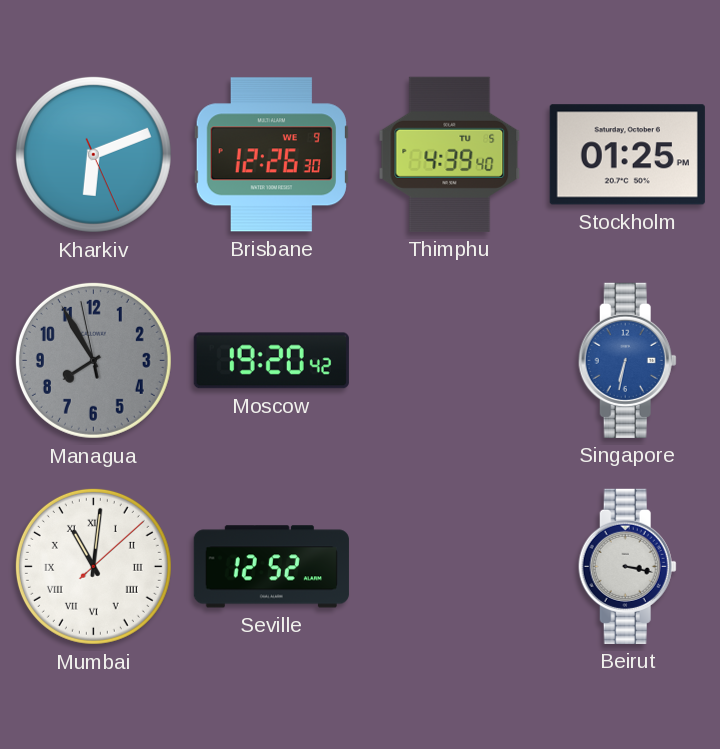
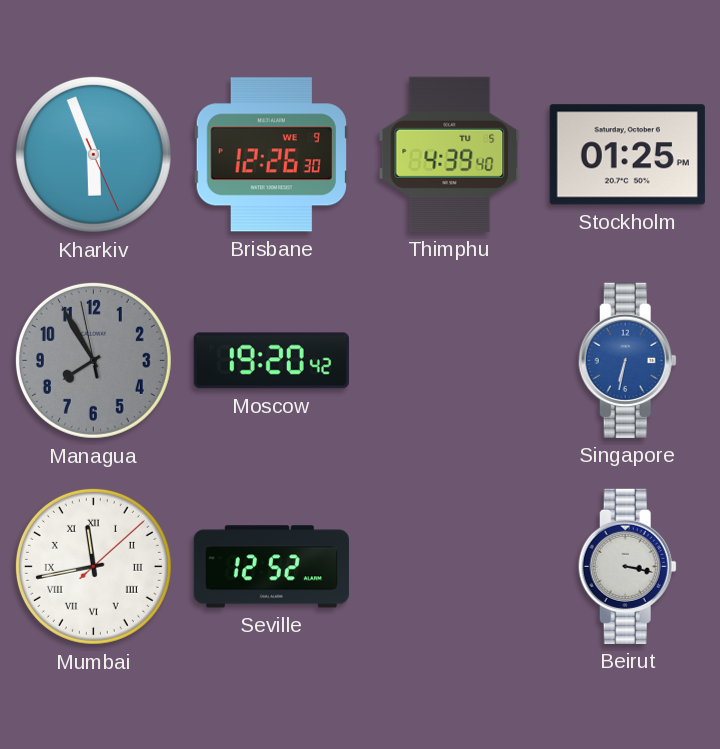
Kharkiv: 6:11 -> 5:56
Mumbai: 11:01 -> 11:43
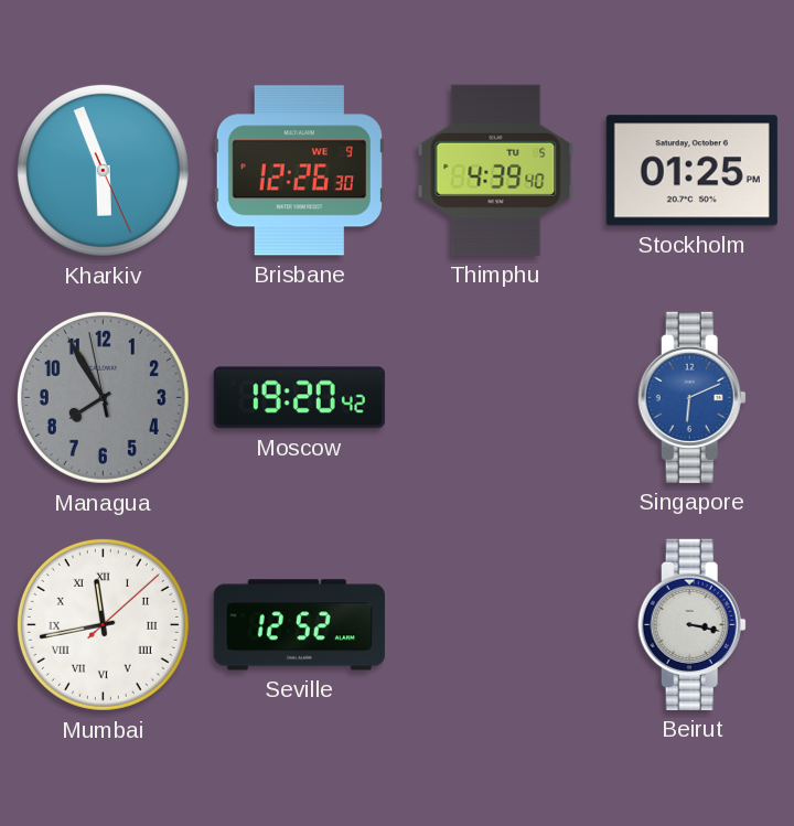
Singapore: 6:32 -> 6:11
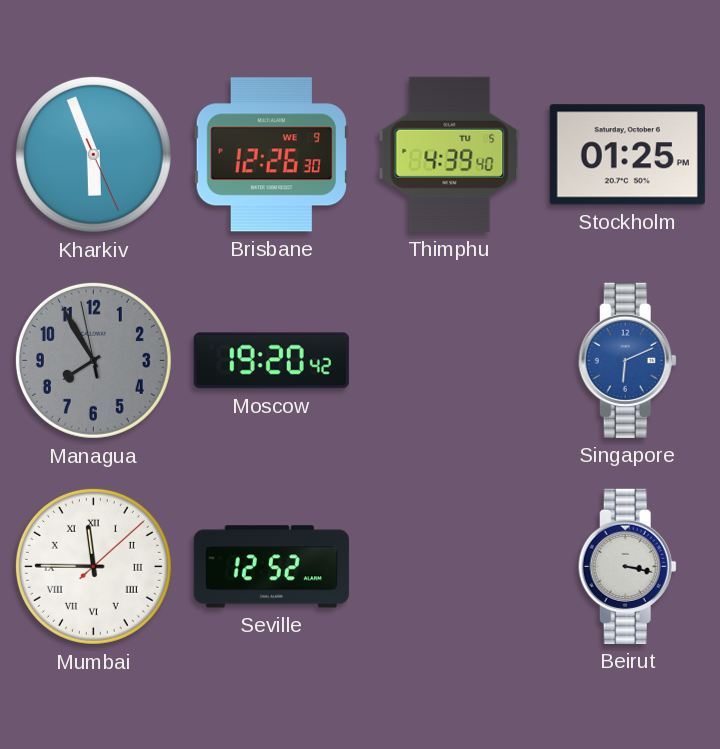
Mumbai: 11:43 -> 11:45
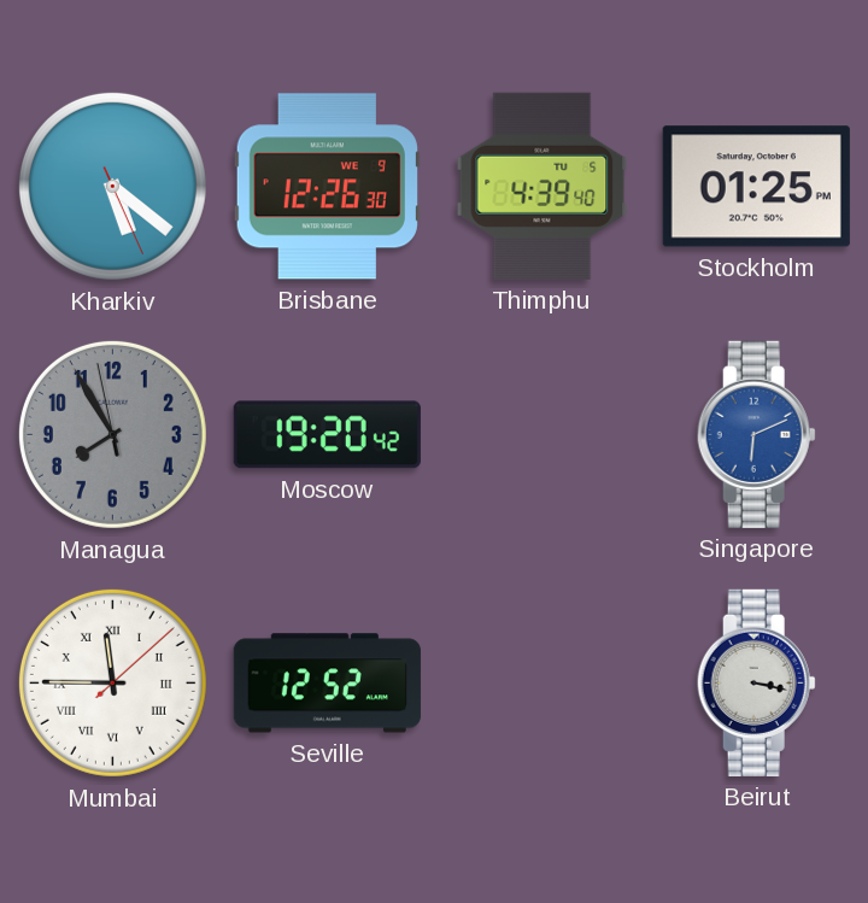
Kharkiv: 5:56 -> 5:21
